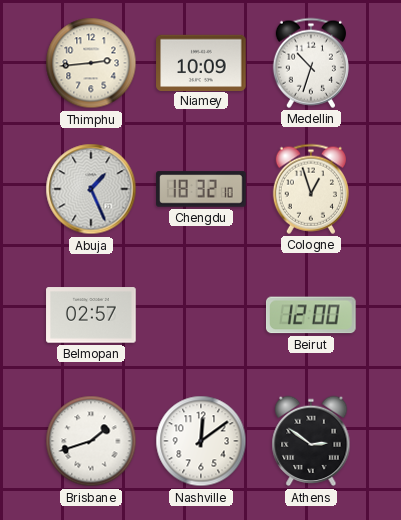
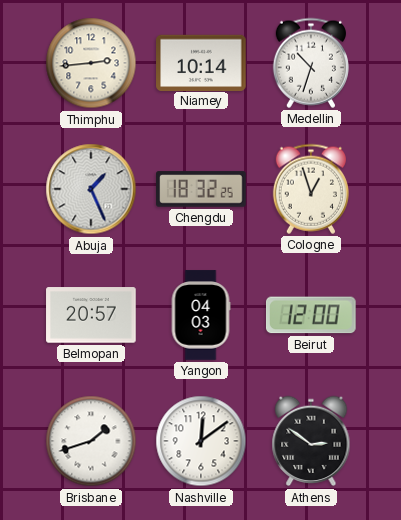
Niamey: 10:09 -> 10:14
Chengdu: 18:32:10 -> 18:32:25
Belmopan: 02:57 -> 20:57
Yangon: none -> 04:03
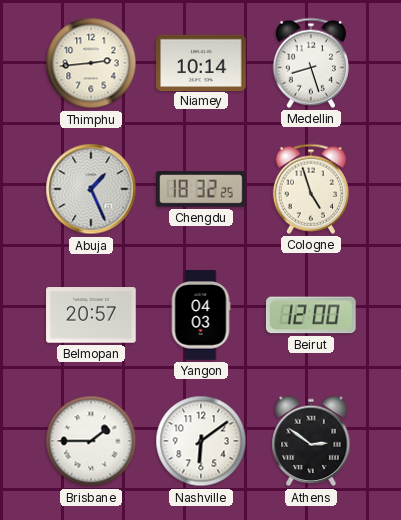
Medellin: 10:33 -> 8:27
Cologne: 12:57 -> 4:57
Brisbane: 1:42 -> 1:45
Nashville: 12:09 -> 6:09
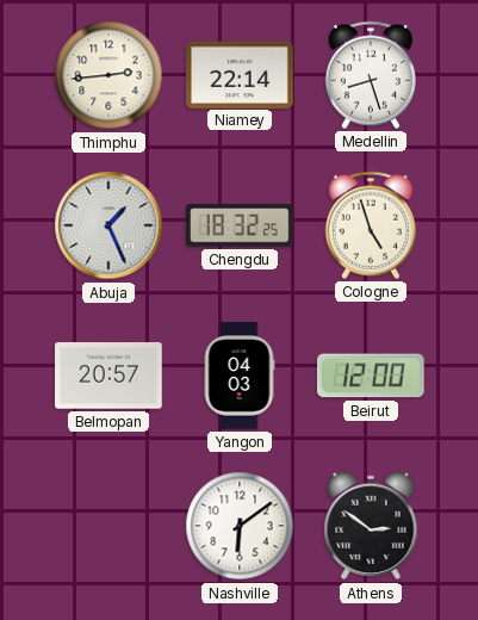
Niamey: 10:14 -> 22:14
Brisbane: 1:45 -> none
